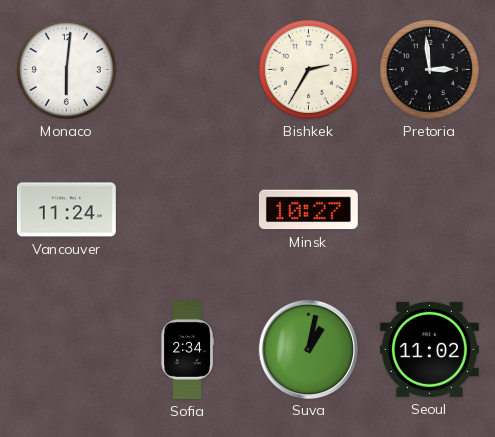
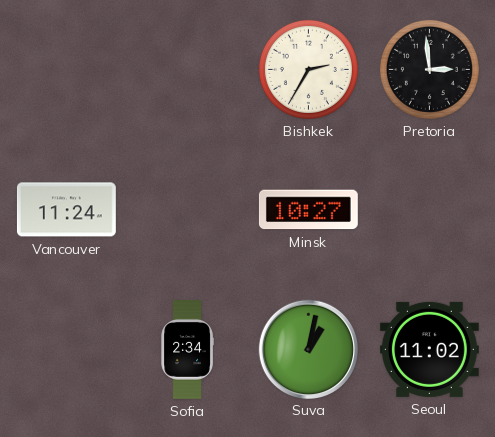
Monaco: 6:01 -> none
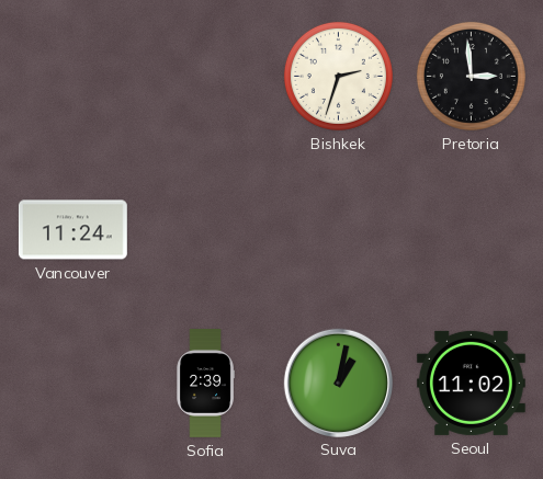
Bishkek: 2:35 -> 2:33
Minsk: 10:27 -> none
Sofia: 2:34 -> 2:39
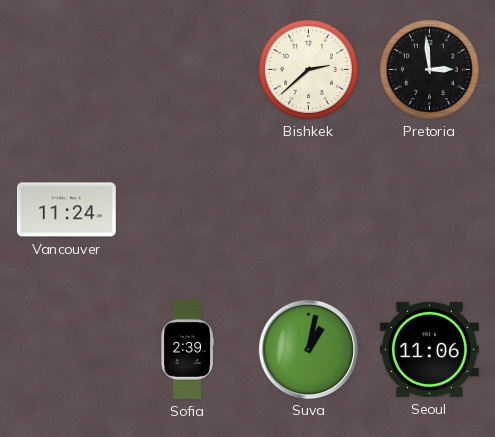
Bishkek: 2:33 -> 2:38
Seoul: 11:02 -> 11:06
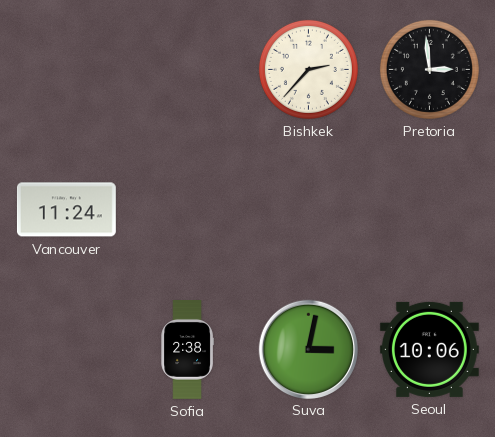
Bishkek: 2:38 -> 2:37
Sofia: 2:39 -> 2:38
Suva: 1:02 -> 3:02
Seoul: 11:06 -> 10:06
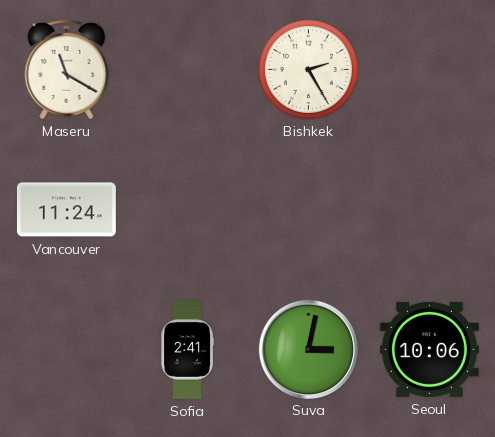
Maseru: none -> 11:20
Bishkek: 2:37 -> 2:25
Pretoria: 2:59 -> none
Sofia: 2:38 -> 2:41
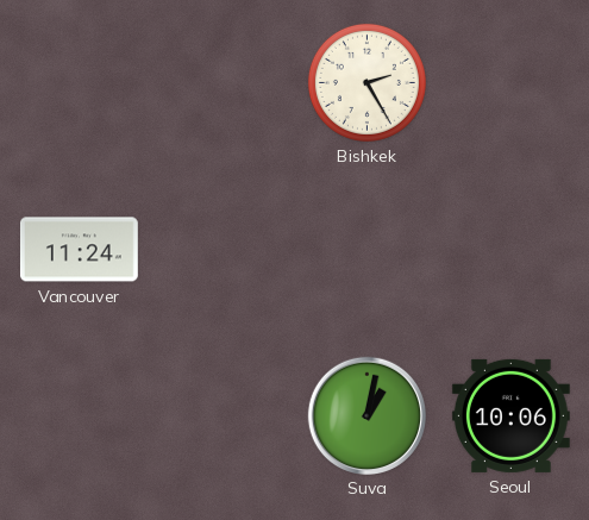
Maseru: 11:20 -> none
Sofia: 2:41 -> none
Suva: 3:02 -> 1:02
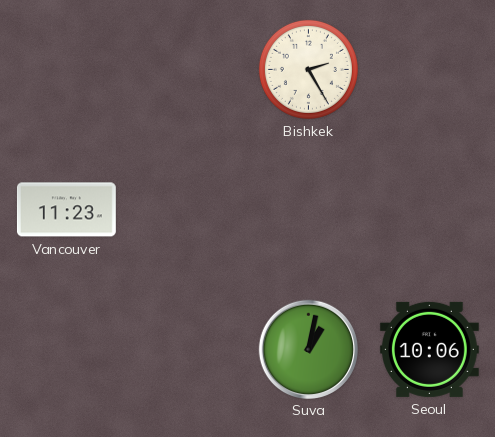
Vancouver: 11:24 -> 11:23
